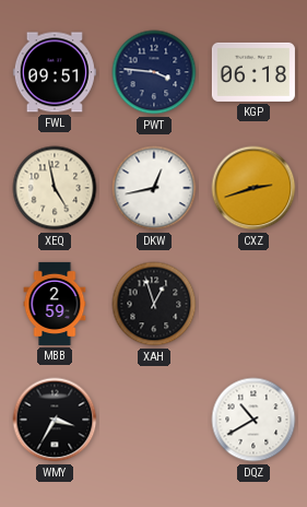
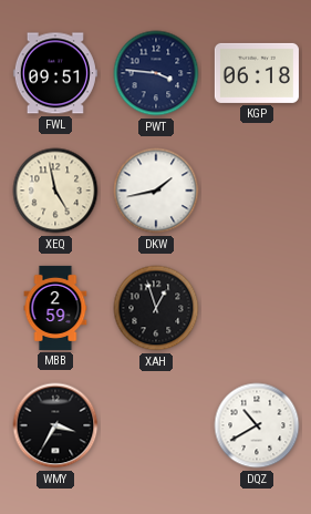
DKW: 12:43 -> 1:43
CXZ: 2:42 -> none
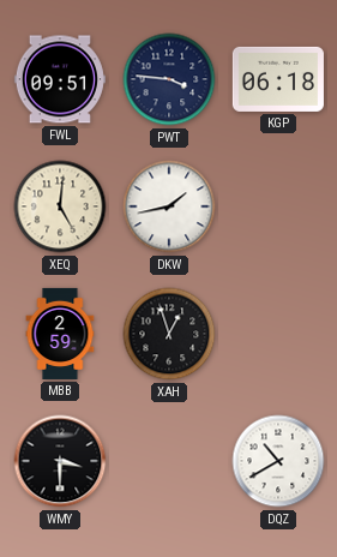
XEQ: 4:58 -> 5:01
WMY: 3:35 -> 3:30
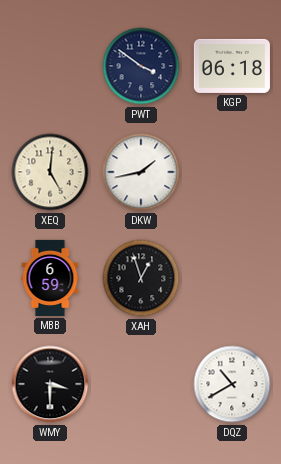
FWL: 09:51 -> none
PWT: 3:46 -> 3:51
MBB: 2:59 -> 6:59
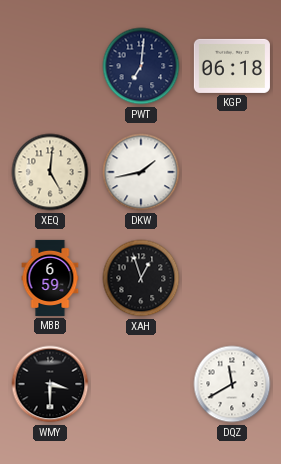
PWT: 3:51 -> 7:01
DQZ: 10:40 -> 11:40
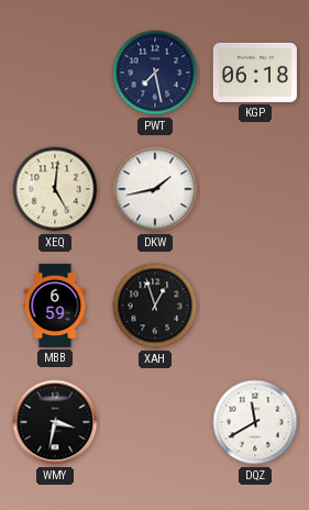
PWT: 7:01 -> 7:28
WMY: 3:30 -> 3:32
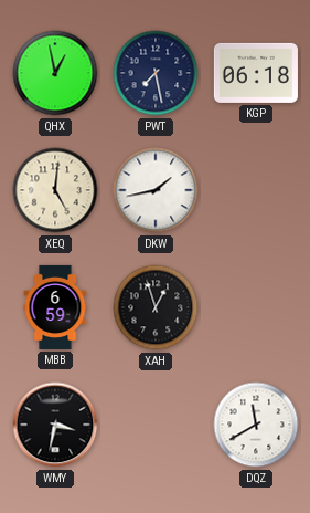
QHX: none -> 12:58
